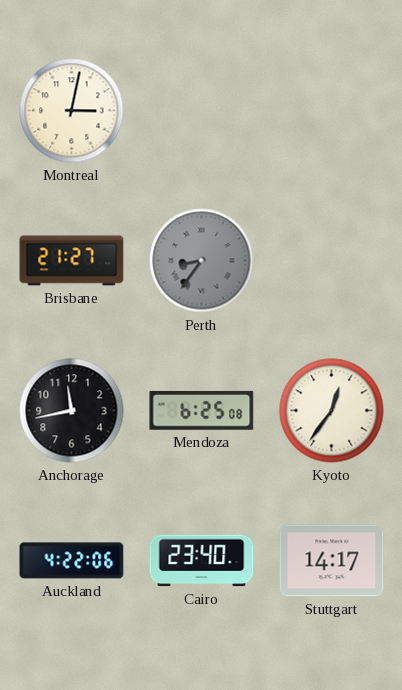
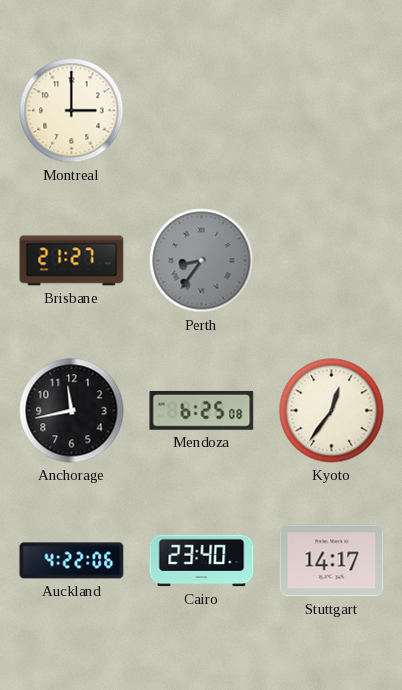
Montreal: 3:02 -> 3:00
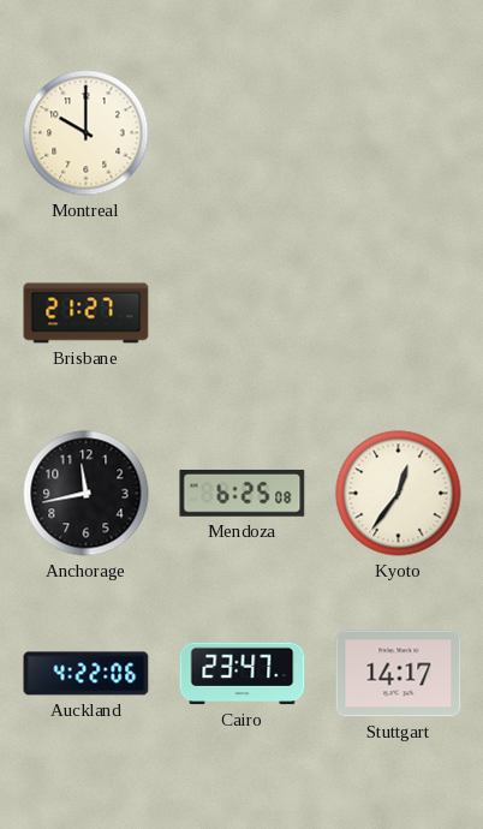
Montreal: 3:00 -> 10:00
Perth: 8:36 -> none
Cairo: 23:40 -> 23:47
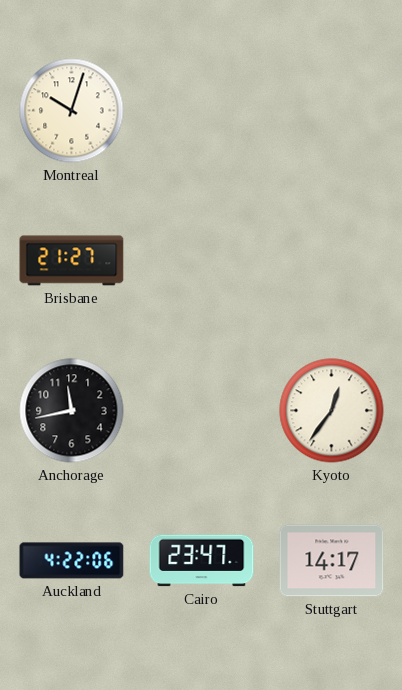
Montreal: 10:00 -> 10:03
Mendoza: 6:25 -> none
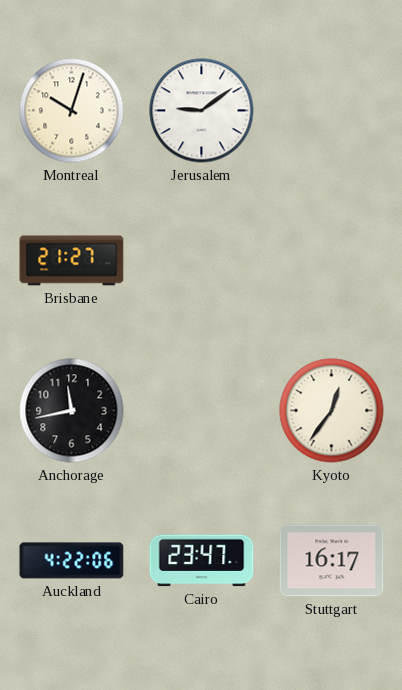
Jerusalem: none -> 9:09
Stuttgart: 14:17 -> 16:17
